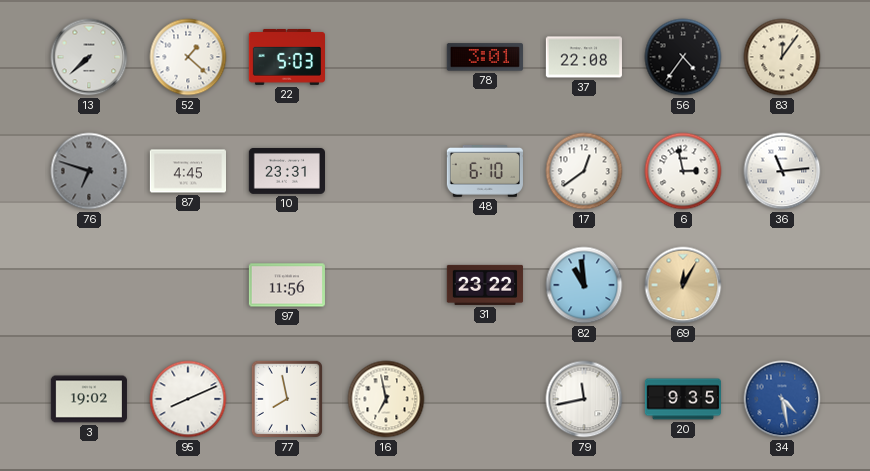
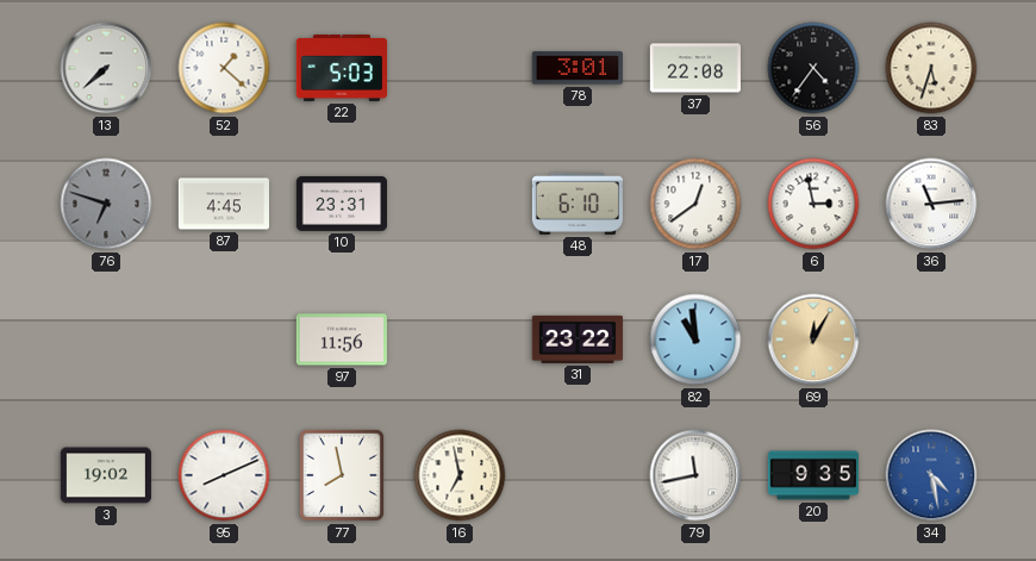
83: 12:06 -> 5:33
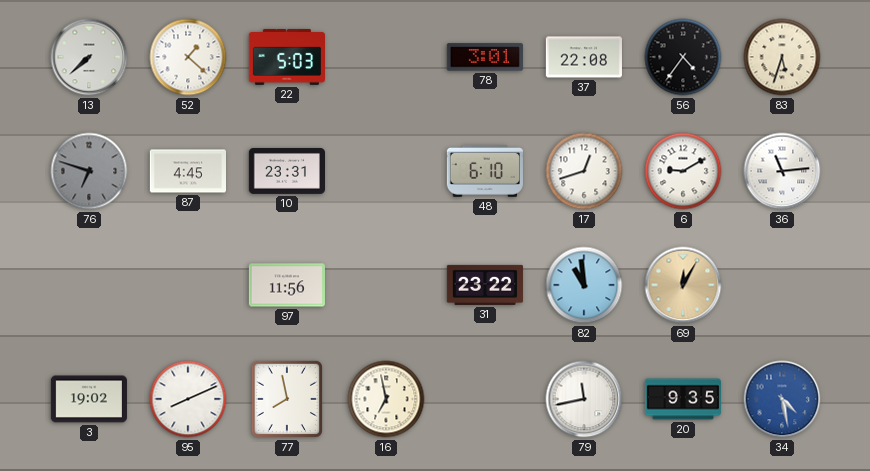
17: 12:39 -> 12:42
6: 2:58 -> 9:10
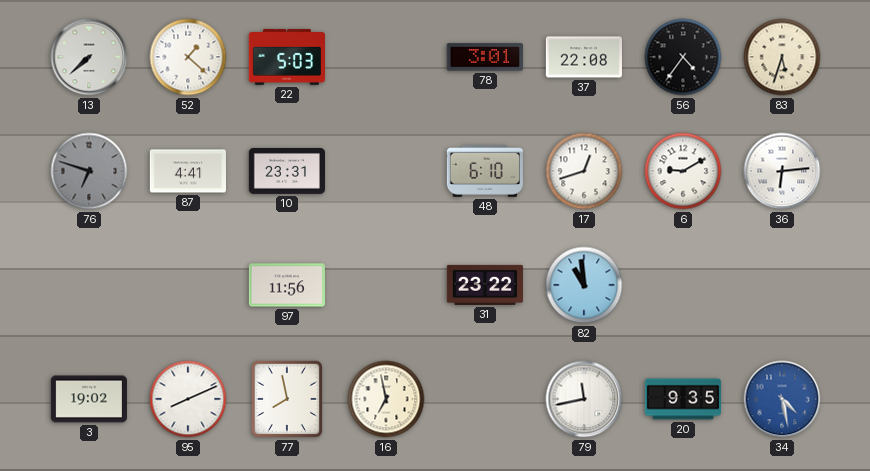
87: 4:45 -> 4:41
36: 11:14 -> 6:14
69: 12:05 -> none
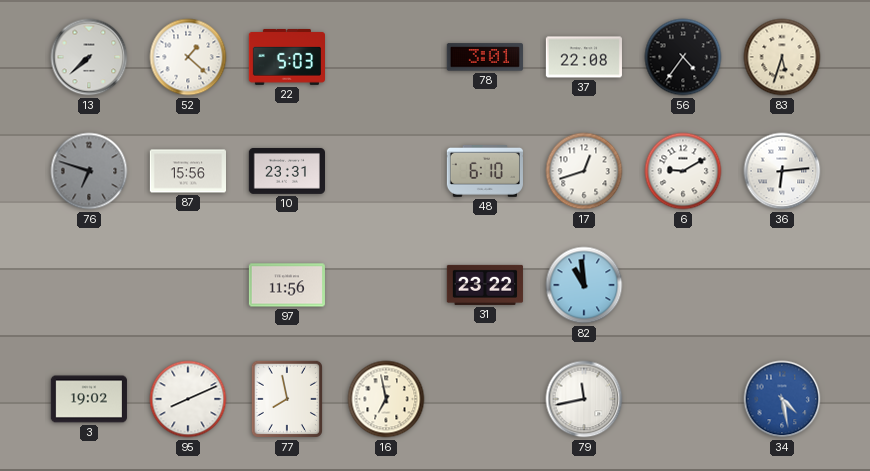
87: 4:41 -> 15:56
20: 9:35 -> none
